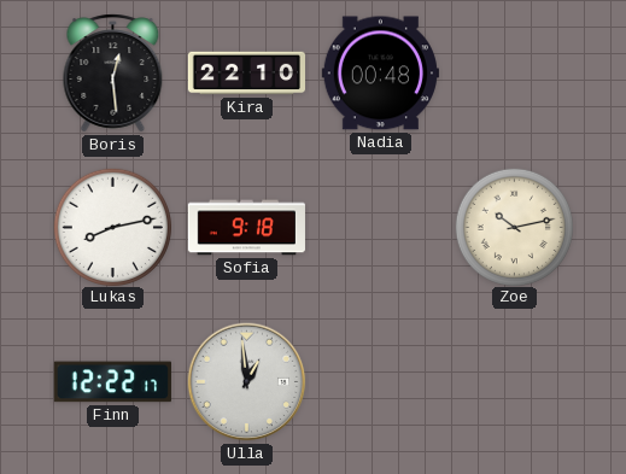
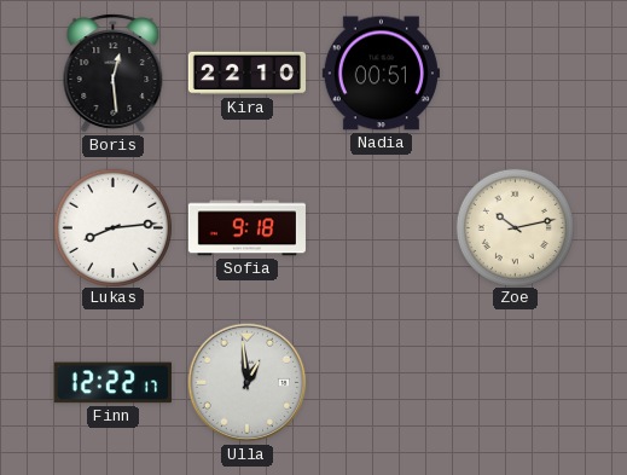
Nadia: 00:48 -> 00:51
Lukas: 8:13 -> 8:14
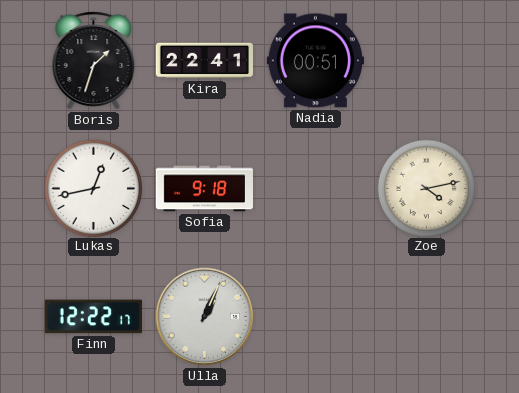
Boris: 12:29 -> 1:33
Kira: 22:10 -> 22:41
Lukas: 8:14 -> 12:43
Zoe: 10:13 -> 4:13
Ulla: 12:59 -> 1:04
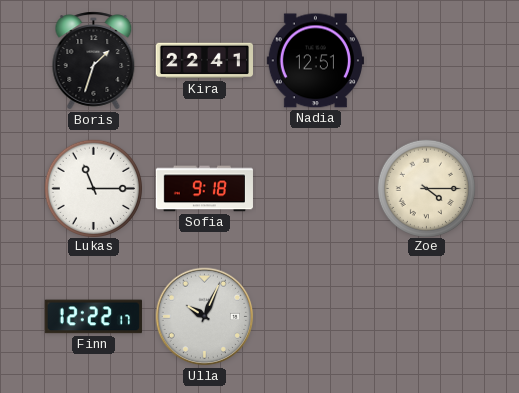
Nadia: 00:51 -> 12:51
Lukas: 12:43 -> 11:15
Zoe: 4:13 -> 4:15
Ulla: 1:04 -> 10:04
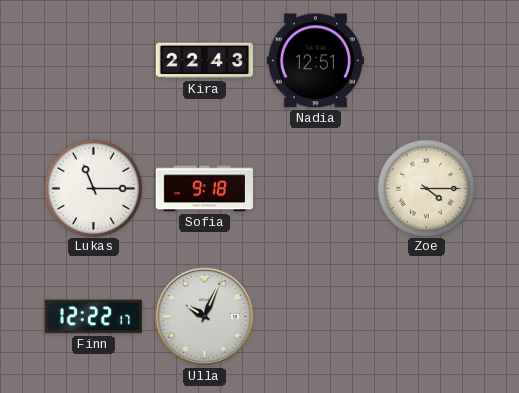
Boris: 1:33 -> none
Kira: 22:41 -> 22:43
